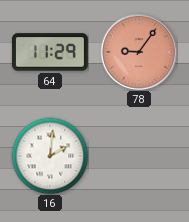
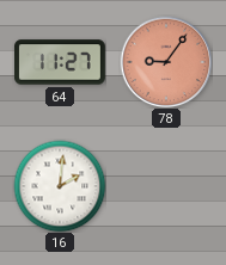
64: 11:29 -> 11:27
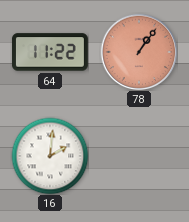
64: 11:27 -> 11:22
78: 9:06 -> 1:06
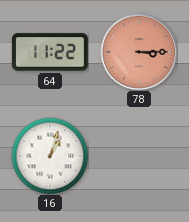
78: 1:06 -> 3:15
16: 2:01 -> 1:03
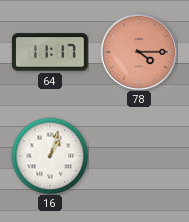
64: 11:22 -> 11:17
78: 3:15 -> 4:15
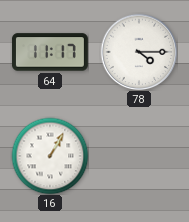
78 dial: salmon -> white
16: 1:03 -> 1:05
